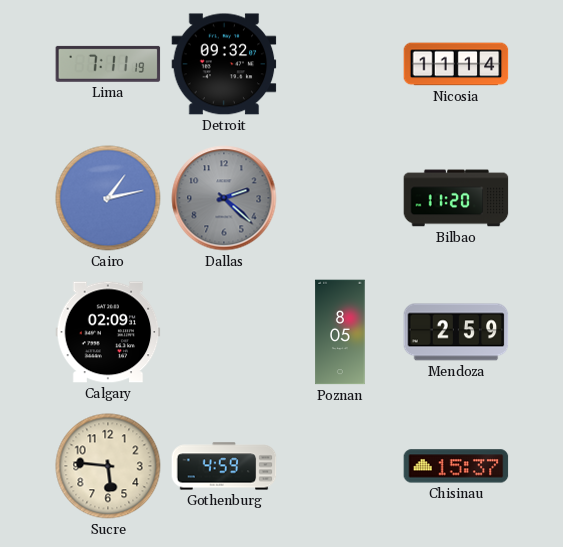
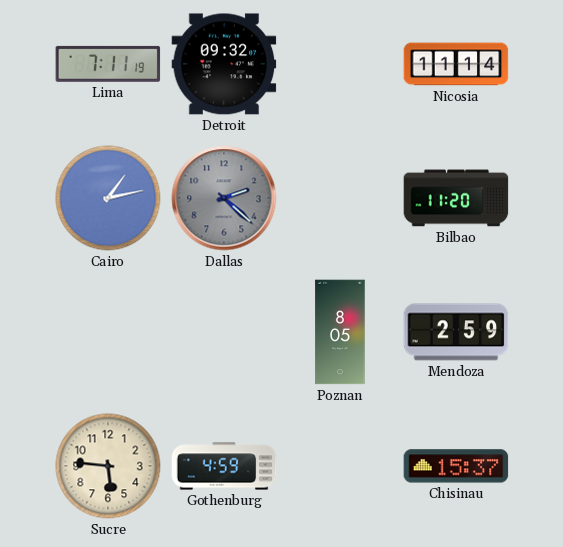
Calgary: 02:09 -> none
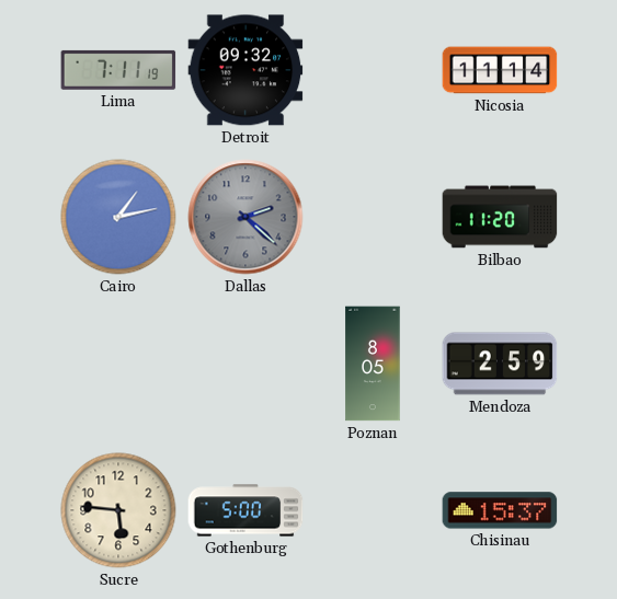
Gothenburg: 4:59 -> 5:00
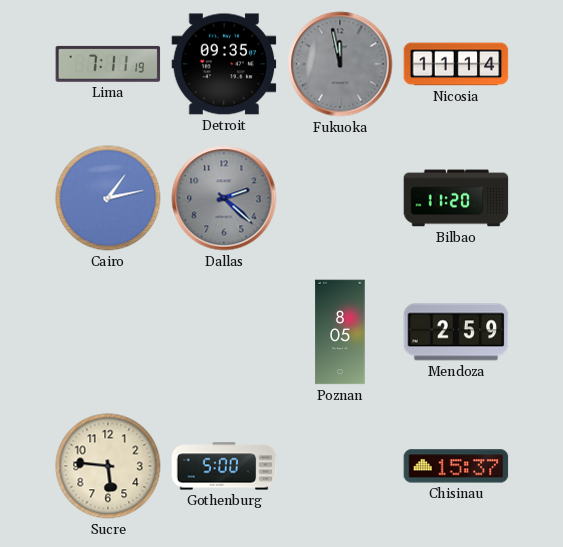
Detroit: 09:32 -> 09:35
Fukuoka: none -> 11:58
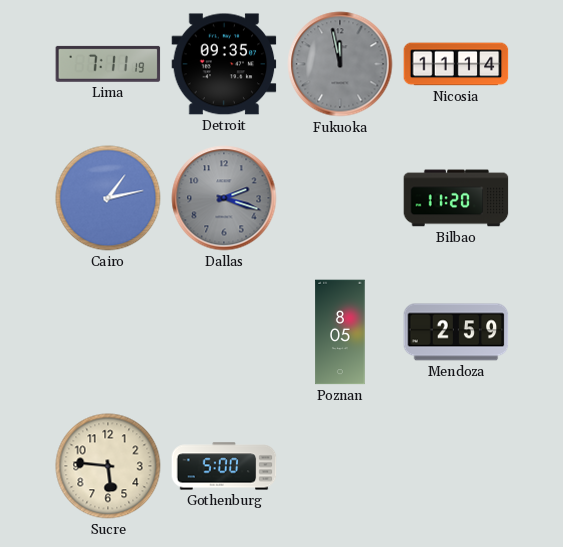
Dallas: 2:22 -> 2:18
Chisinau: 15:37 -> none
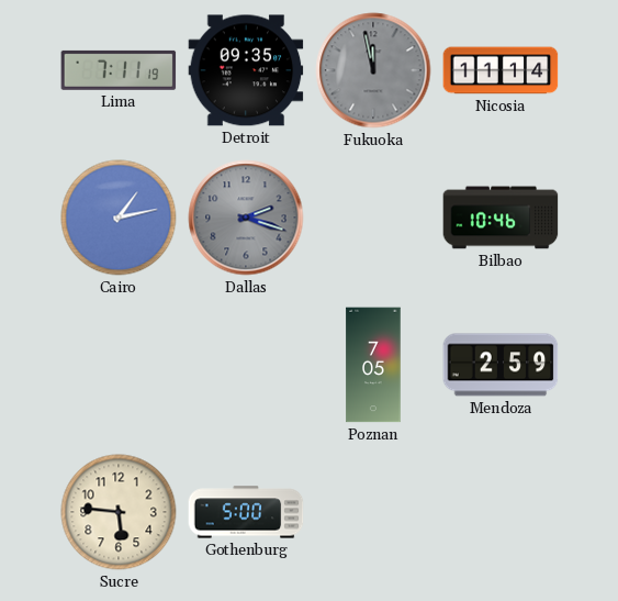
Bilbao: 11:20 -> 10:46
Poznan: 8:05 -> 7:05
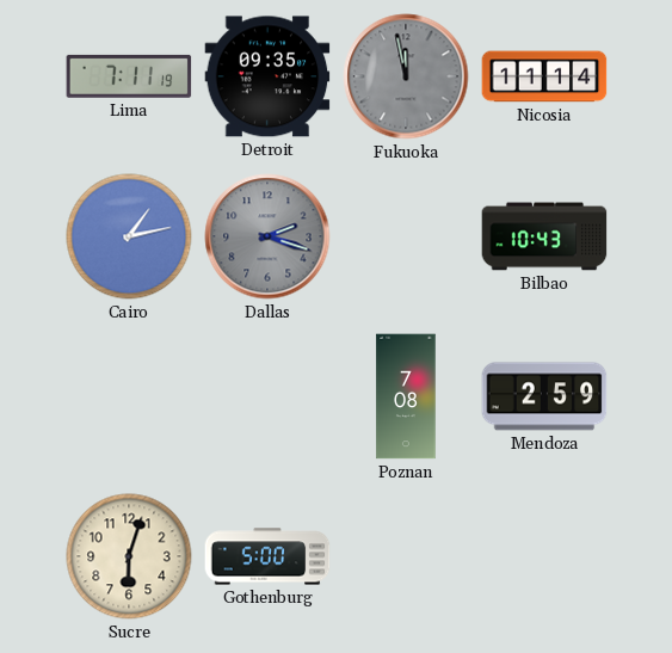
Bilbao: 10:46 -> 10:43
Poznan: 7:05 -> 7:08
Sucre: 5:46 -> 6:03
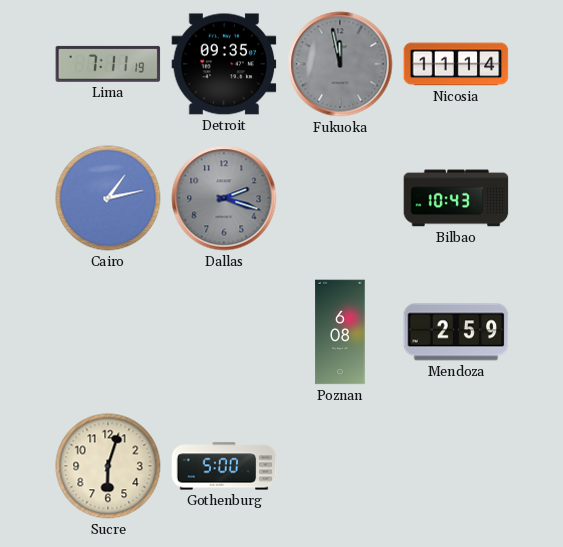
Poznan: 7:08 -> 6:08
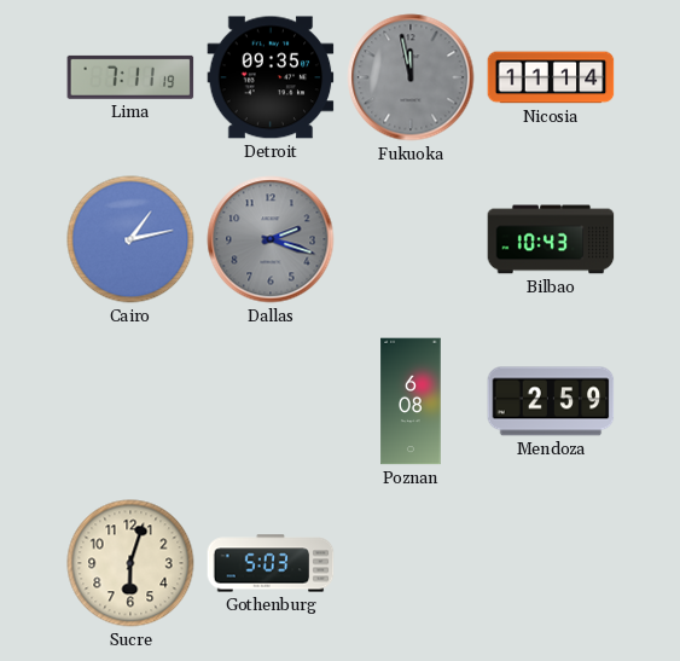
Gothenburg: 5:00 -> 5:03
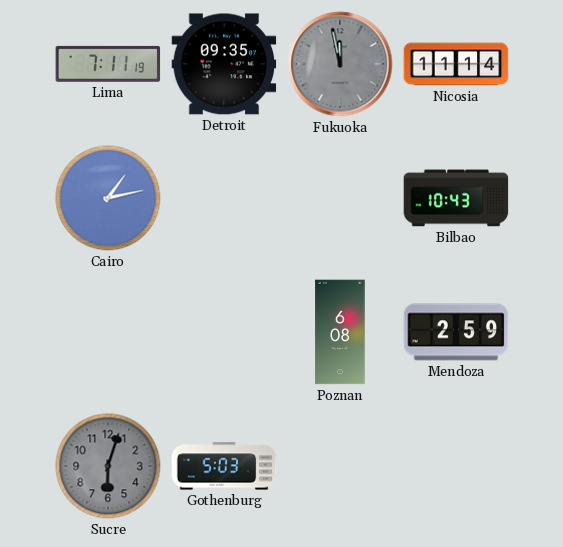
Dallas: 2:18 -> none
Sucre dial: cream -> grey
